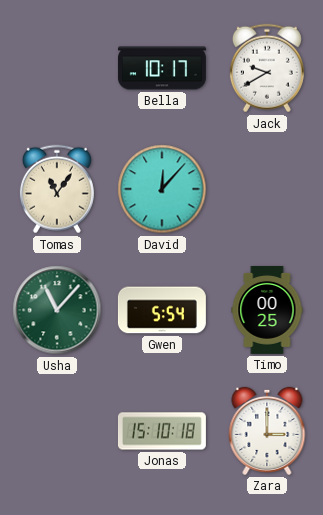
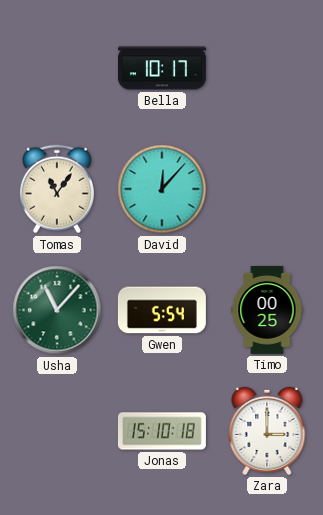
Jack: 9:40 -> none
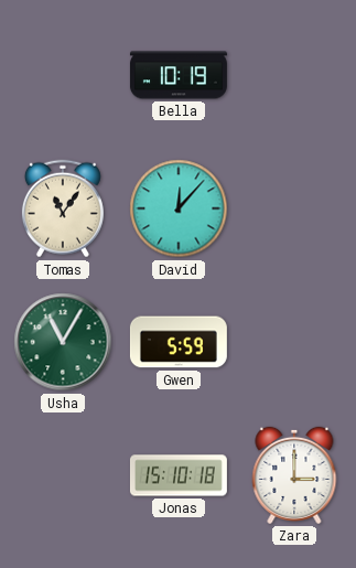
Bella: 10:17 -> 10:19
Usha: 11:07 -> 11:05
Gwen: 5:54 -> 5:59
Timo: 00:25 -> none
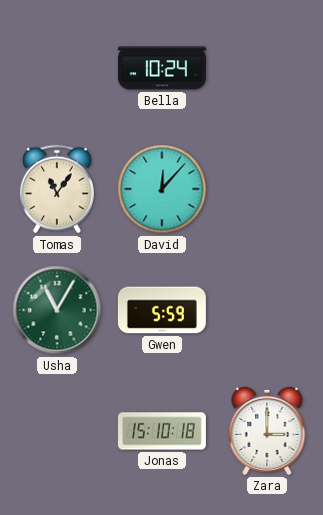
Bella: 10:19 -> 10:24
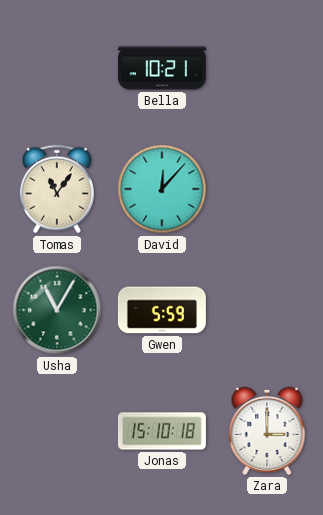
Bella: 10:24 -> 10:21
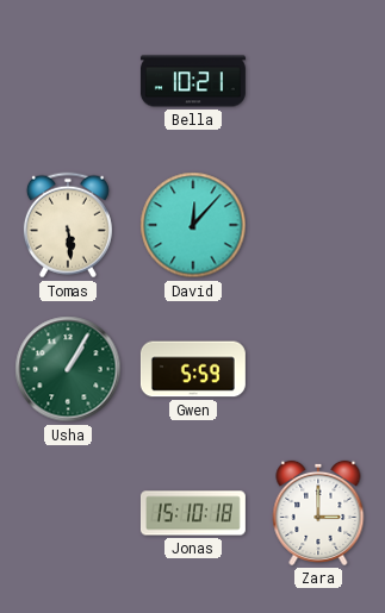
Tomas: 11:06 -> 5:29
Usha: 11:05 -> 1:05
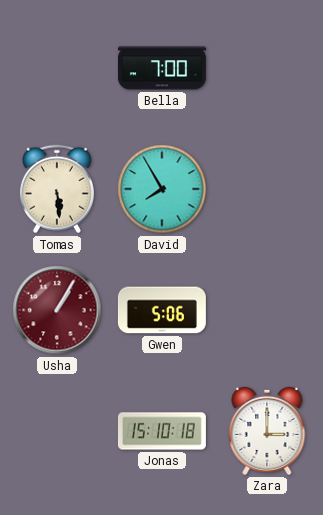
Bella: 10:21 -> 7:00
David: 12:07 -> 7:55
Usha dial: green -> burgundy
Gwen: 5:59 -> 5:06
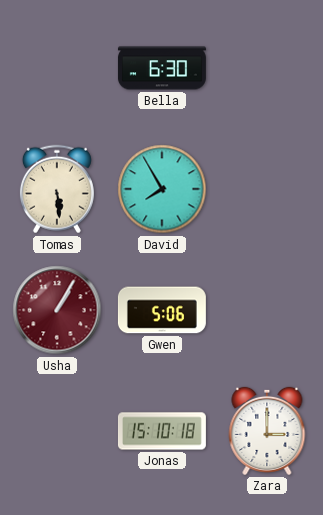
Bella: 7:00 -> 6:30
